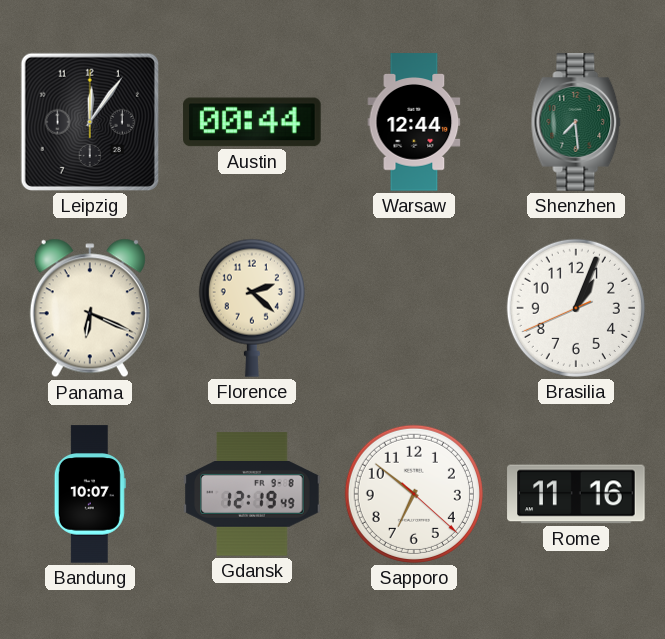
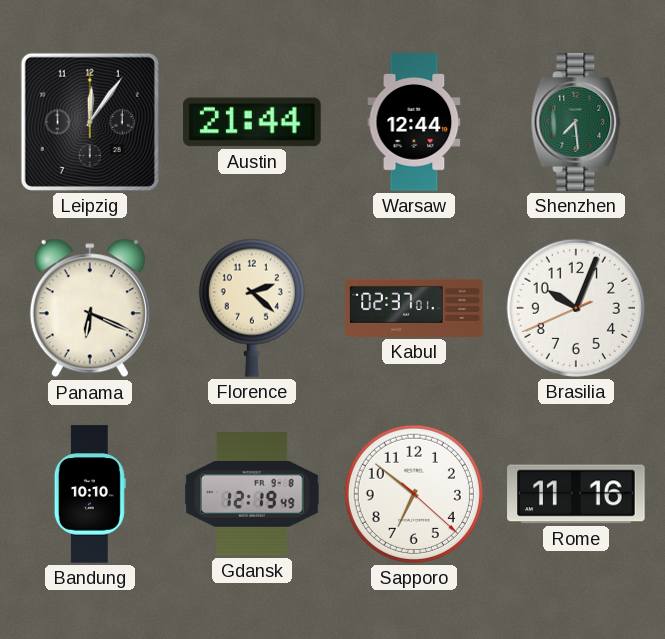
Austin: 00:44 -> 21:44
Kabul: none -> 02:37
Brasilia: 1:03 -> 10:03
Bandung: 10:07 -> 10:10
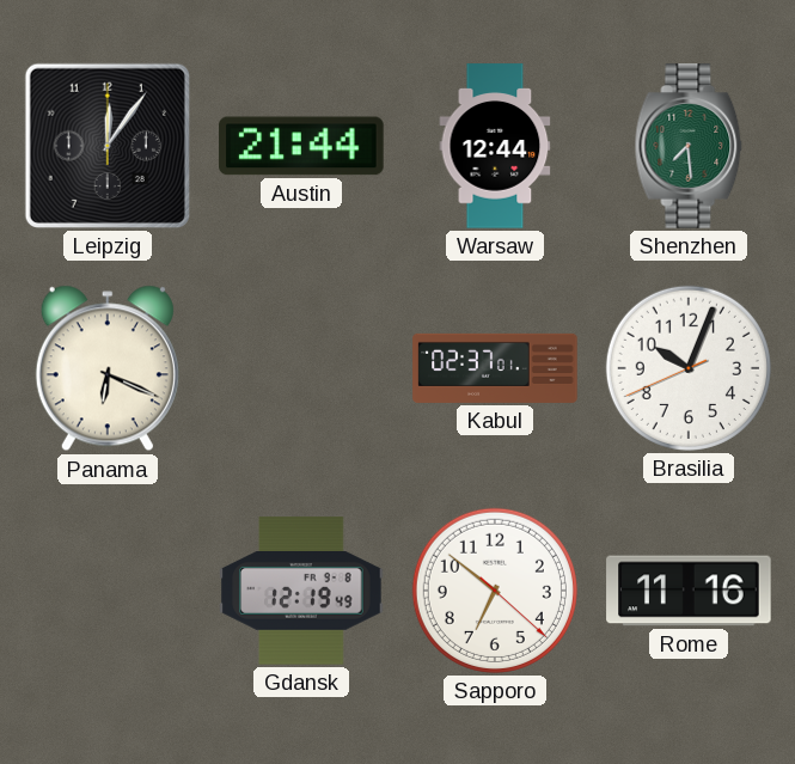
Florence: 2:22 -> none
Bandung: 10:10 -> none
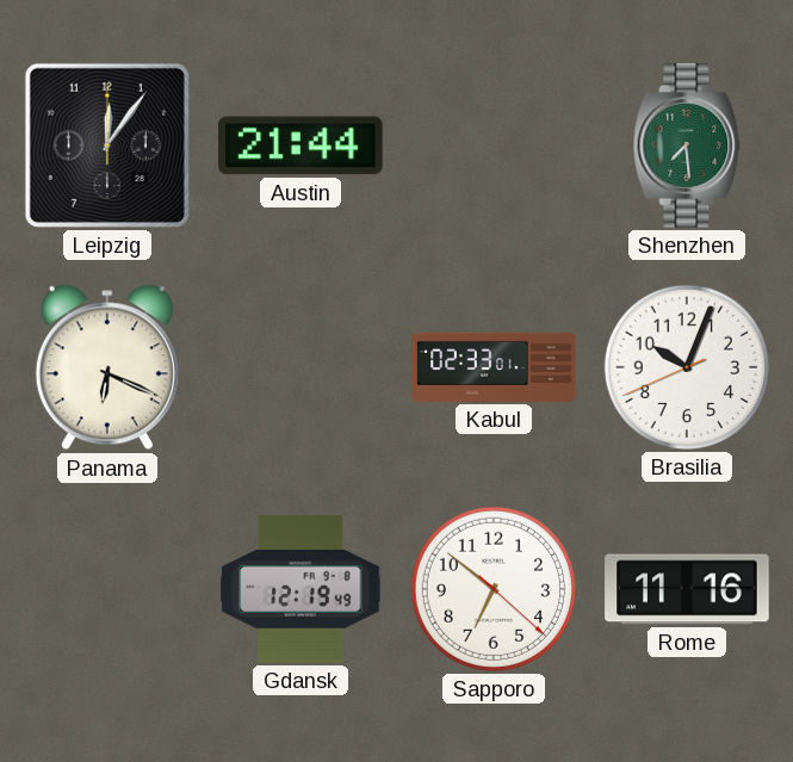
Warsaw: 12:44 -> none
Kabul: 02:37 -> 02:33
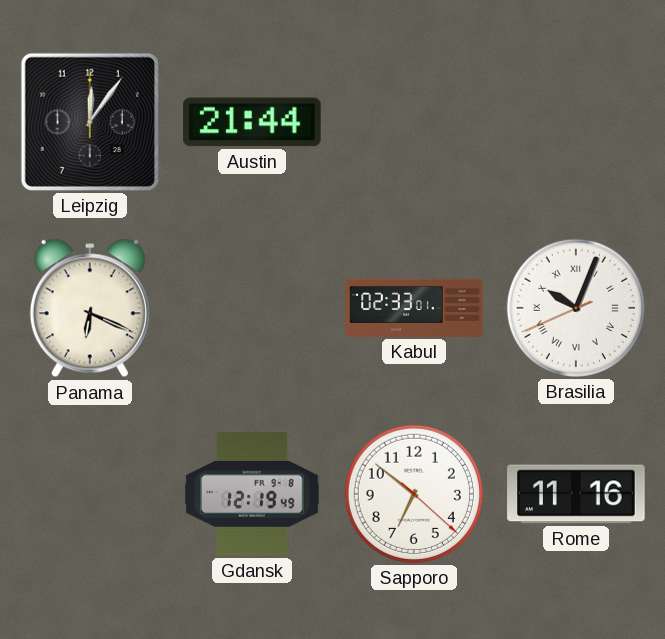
Shenzhen: 7:29 -> none
Brasilia numerals: Arabic -> Roman
